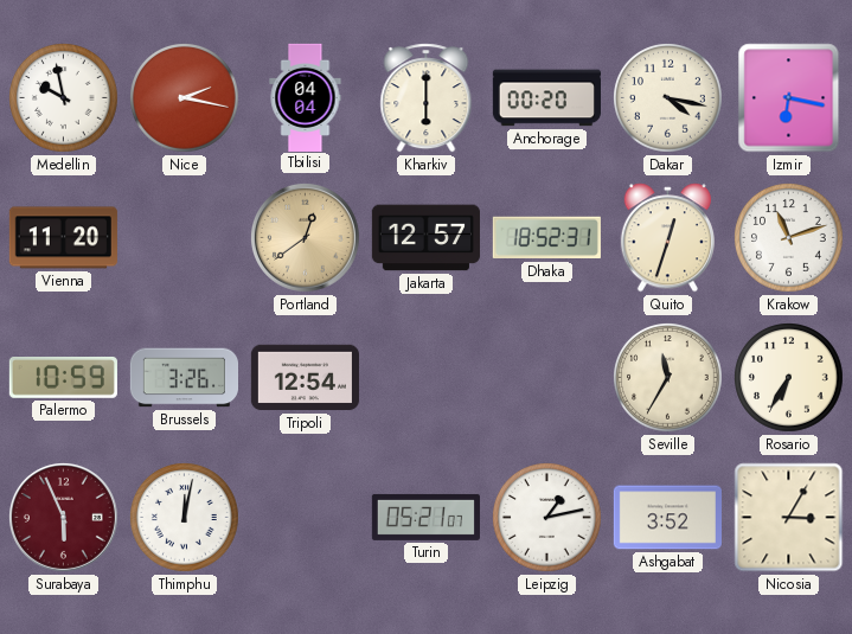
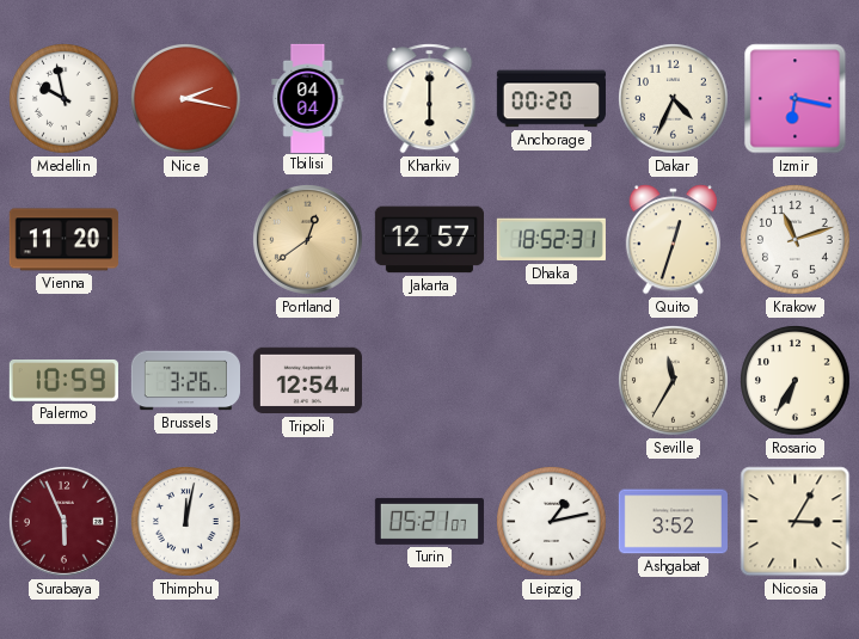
Dakar: 4:17 -> 4:34
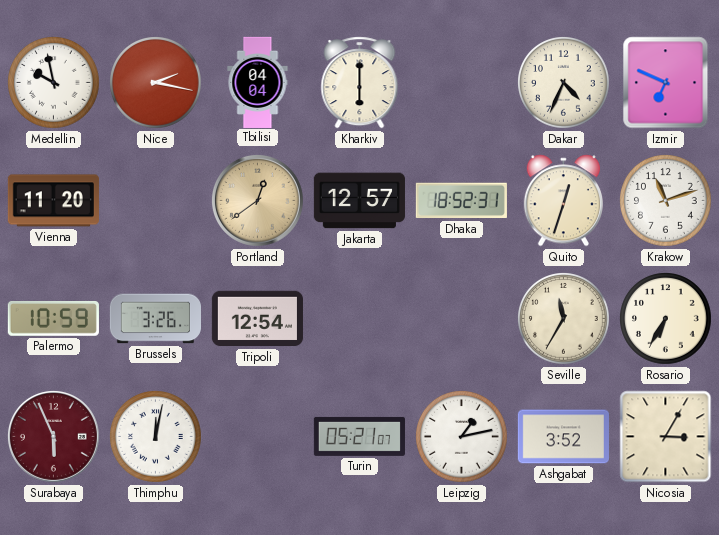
Anchorage: 00:20 -> none
Izmir: 6:17 -> 6:49
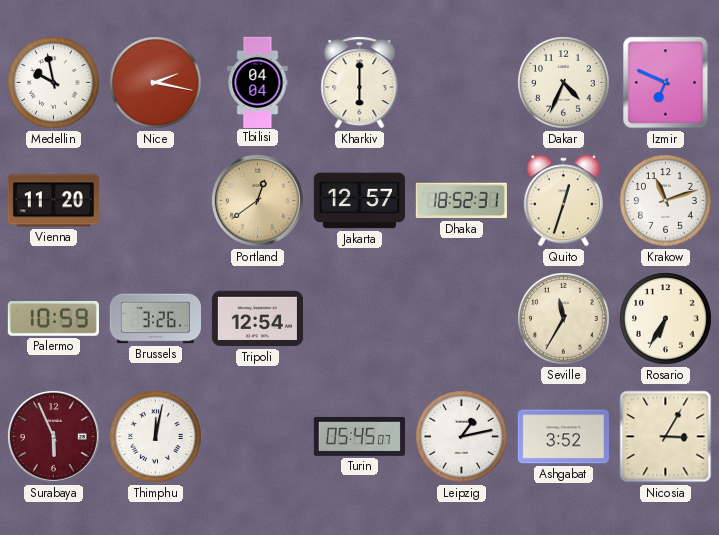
Turin: 05:21 -> 05:45
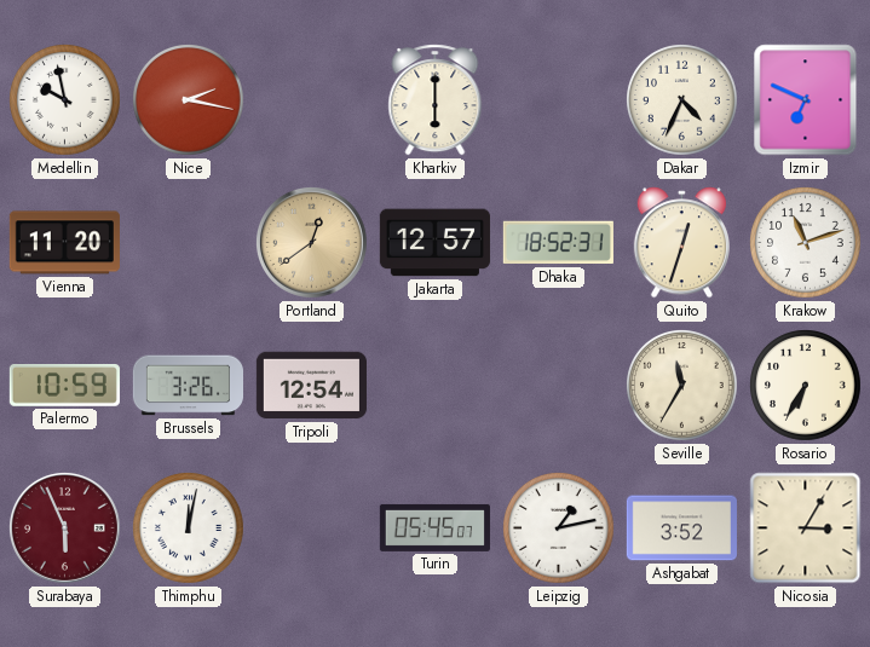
Tbilisi: 04:04 -> none
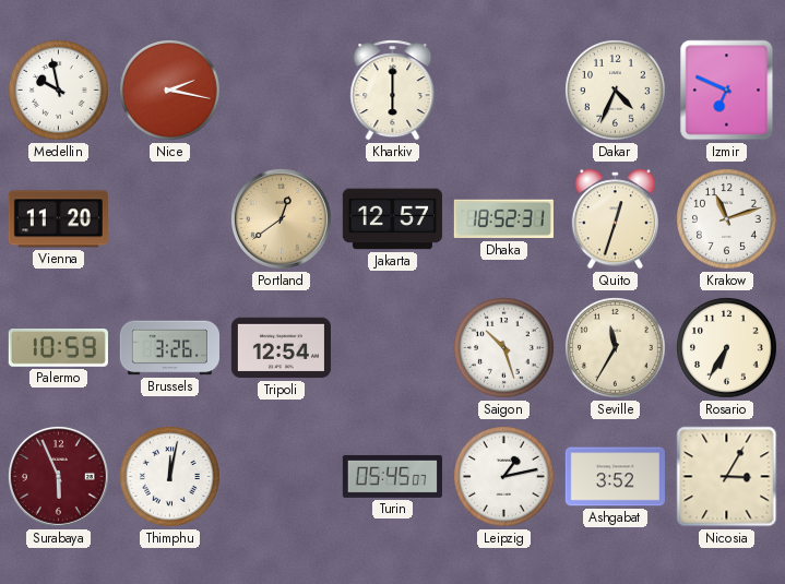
Saigon: none -> 10:27
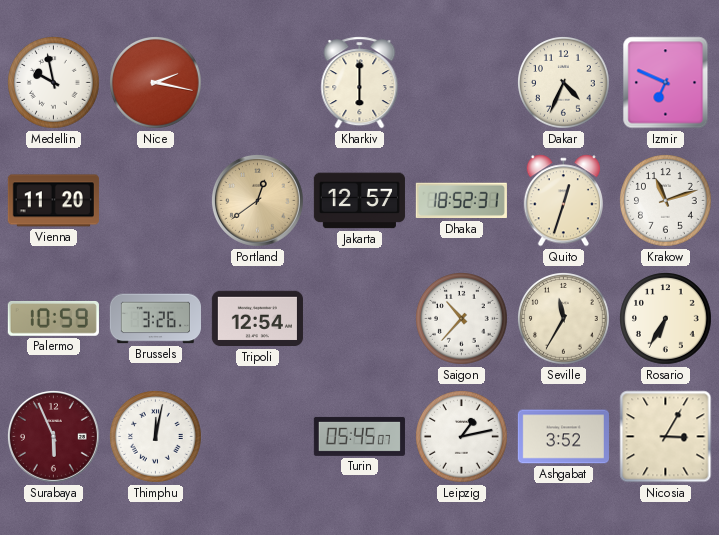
Saigon: 10:27 -> 10:37
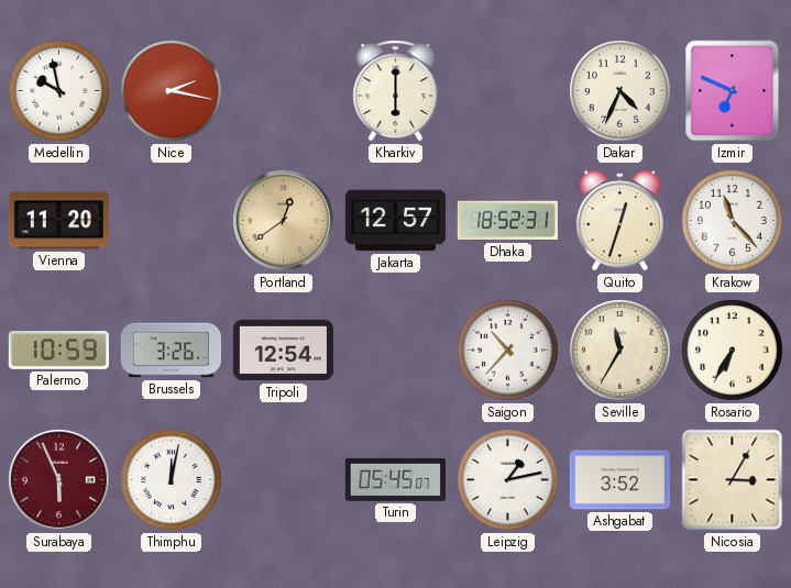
Krakow: 11:12 -> 11:23
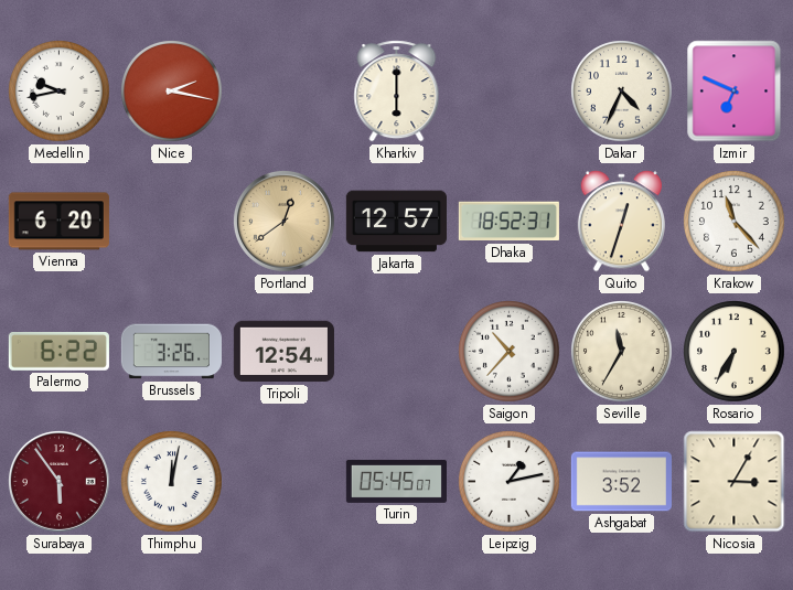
Medellin: 9:58 -> 9:43
Vienna: 11:20 -> 6:20
Palermo: 10:59 -> 6:22
Surabaya: 5:56 -> 5:54
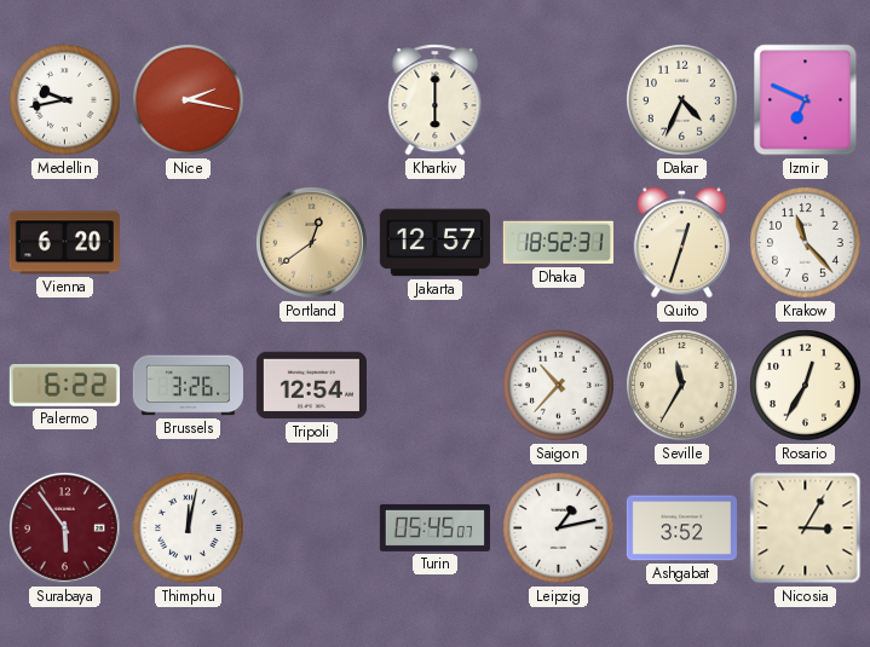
Rosario: 6:35 -> 12:35
